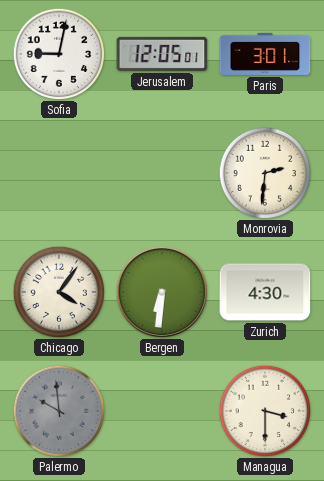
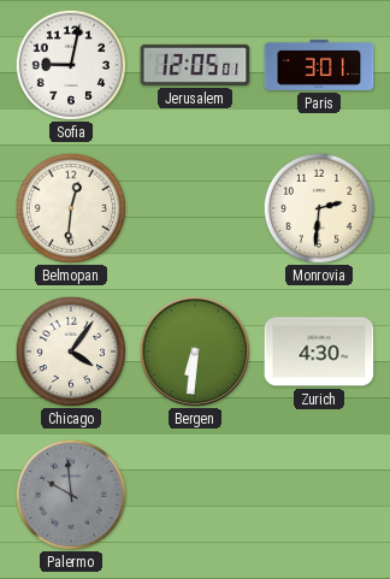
Belmopan: none -> 12:31
Managua: 3:30 -> none
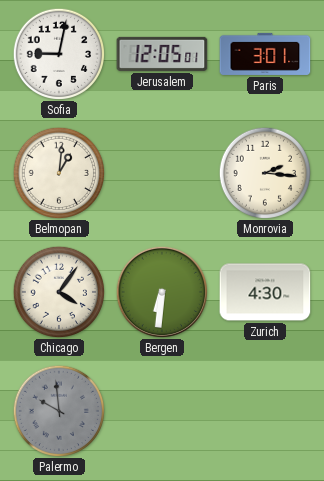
Belmopan: 12:31 -> 1:01
Monrovia: 2:31 -> 2:16
